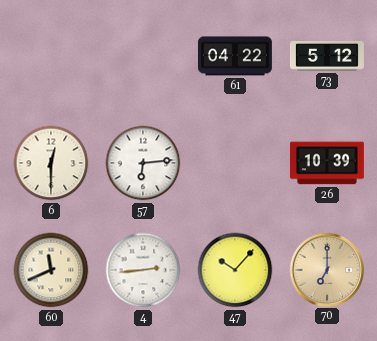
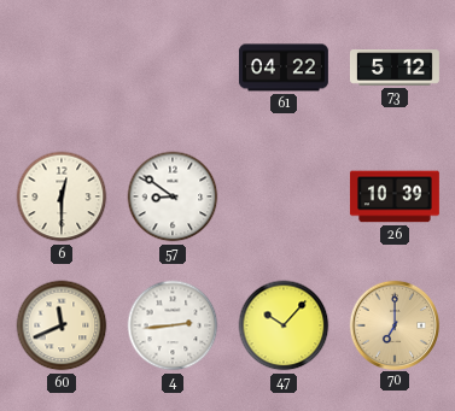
57: 6:14 -> 8:51
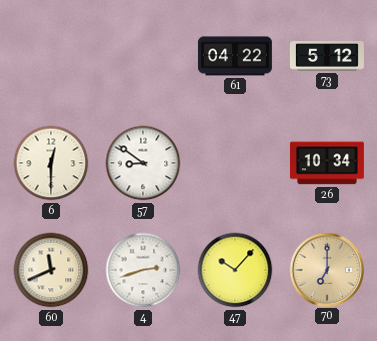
26: 10:39 -> 10:34
4: 2:44 -> 2:42
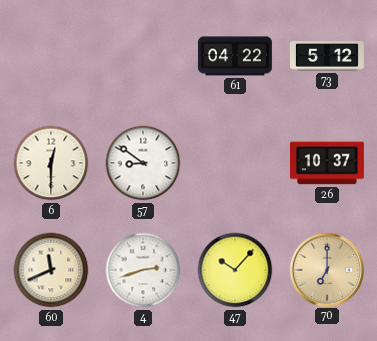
26: 10:34 -> 10:37
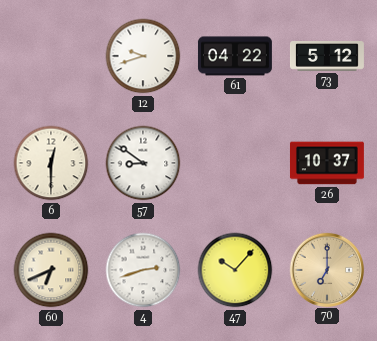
12: none -> 9:42
60: 11:41 -> 6:41
